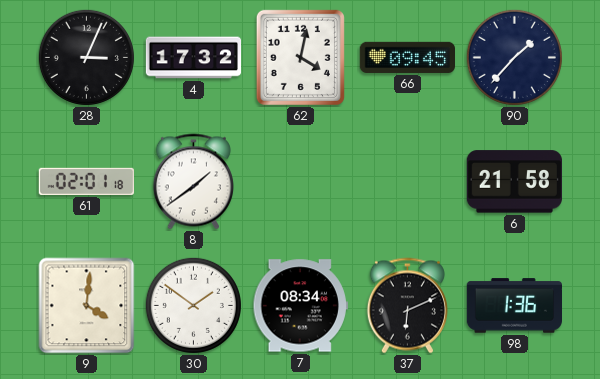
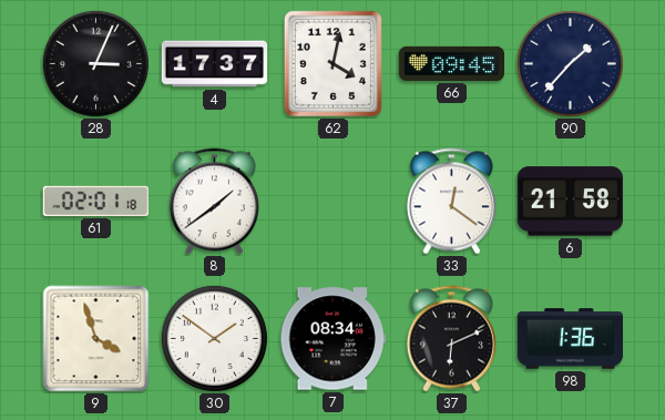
4: 17:32 -> 17:37
33: none -> 12:21
9: 4:01 -> 3:57
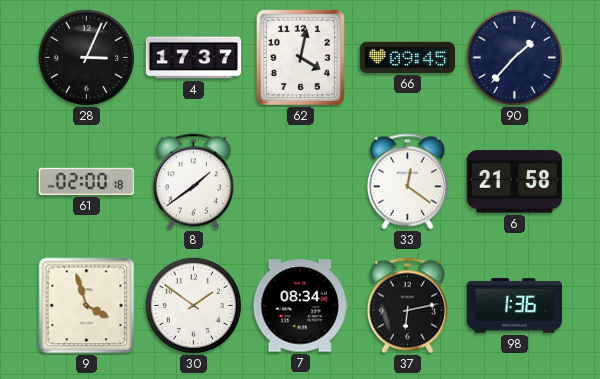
61: 02:01 -> 02:00
37: 6:11 -> 6:13
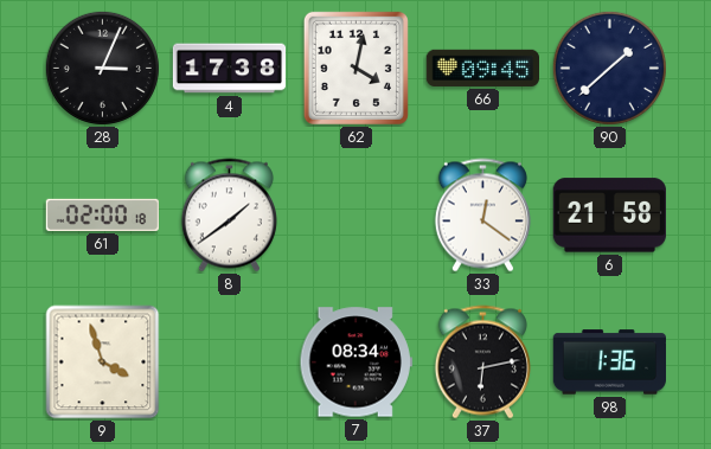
4: 17:37 -> 17:38
90: 1:37 -> 1:38
30: 1:51 -> none
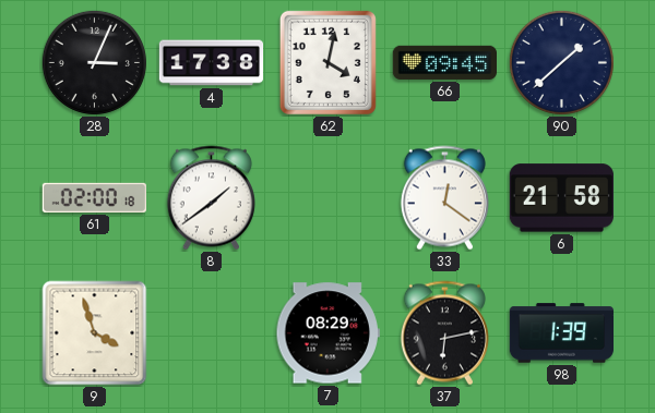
7: 08:34 -> 08:29
98: 1:36 -> 1:39
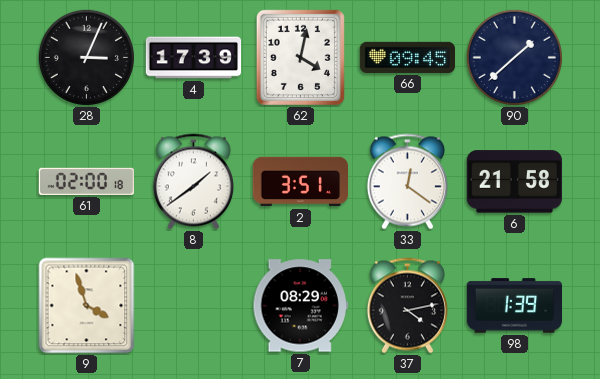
4: 17:38 -> 17:39
2: none -> 3:51
37: 6:13 -> 4:13
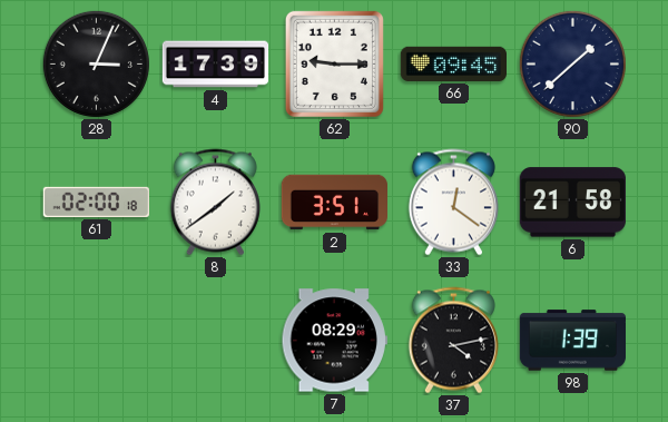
62: 4:02 -> 9:15
9: 3:57 -> none
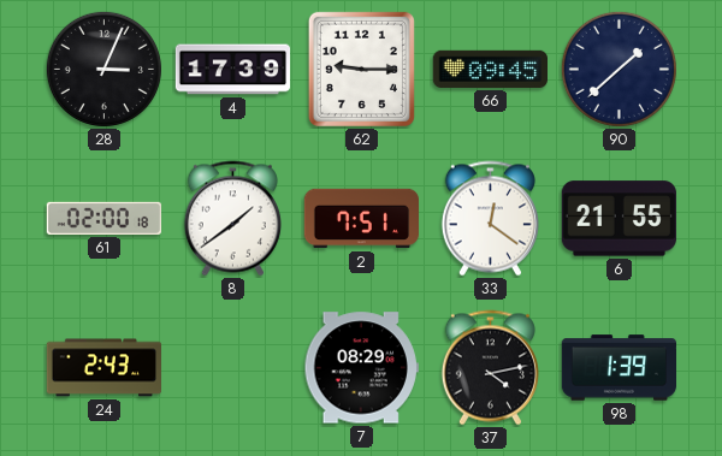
2: 3:51 -> 7:51
6: 21:58 -> 21:55
24: none -> 2:43
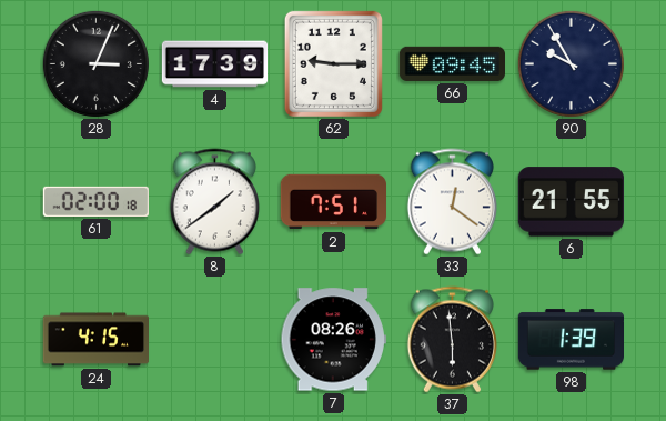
90: 1:38 -> 9:55
24: 2:43 -> 4:15
7: 08:29 -> 08:26
37: 4:13 -> 5:59
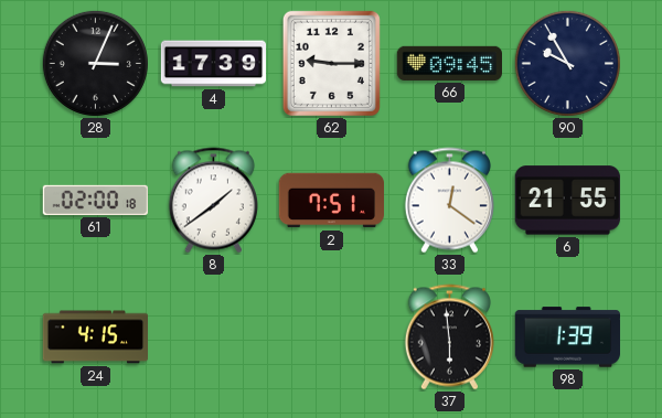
7: 08:26 -> none
